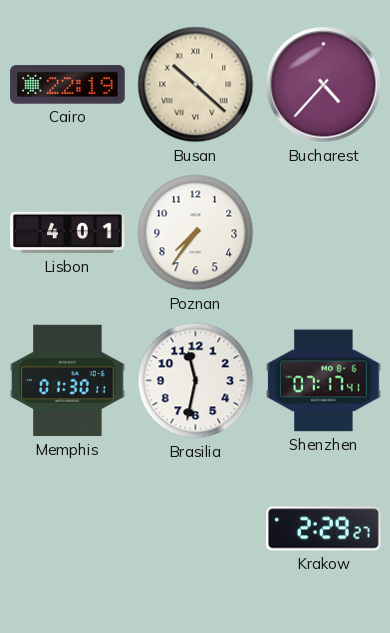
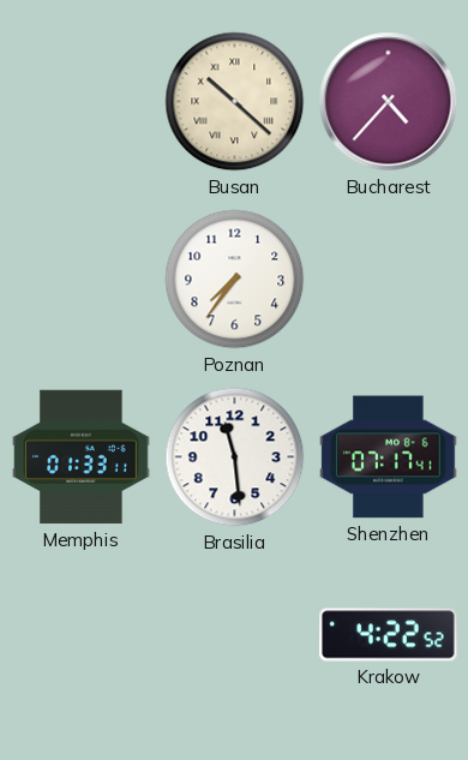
Cairo: 22:19 -> none
Lisbon: 4:01 -> none
Memphis: 01:30 -> 01:33
Brasilia: 11:32 -> 11:29
Krakow: 2:29 -> 4:22
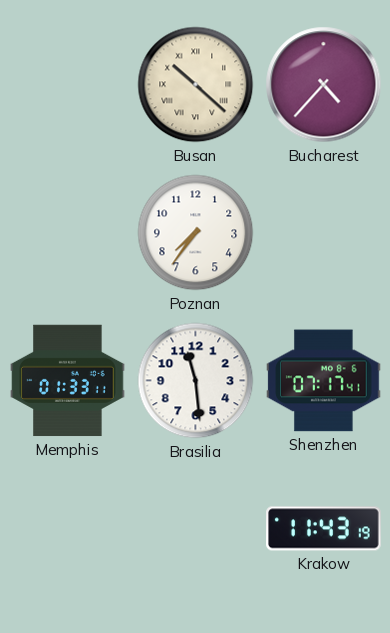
Krakow: 4:22 -> 11:43
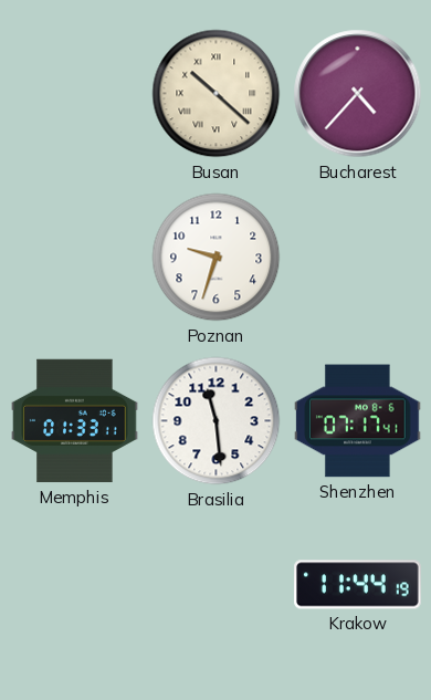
Poznan: 7:36 -> 9:33
Krakow: 11:43 -> 11:44
